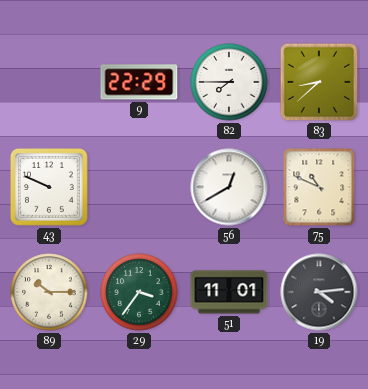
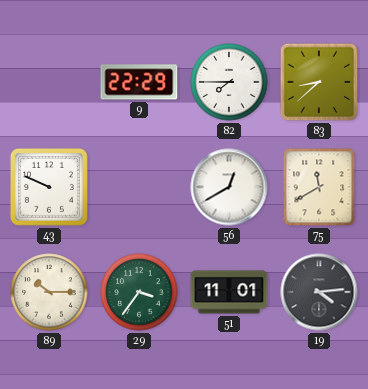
75: 10:49 -> 11:40
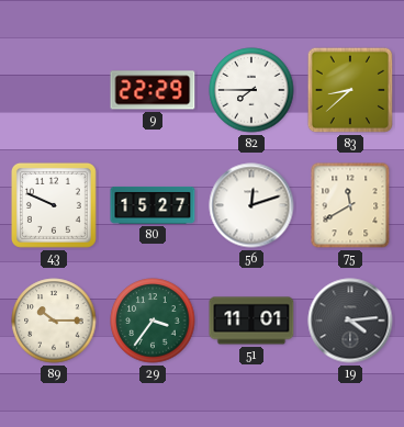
80: none -> 15:27
56: 12:40 -> 12:12
